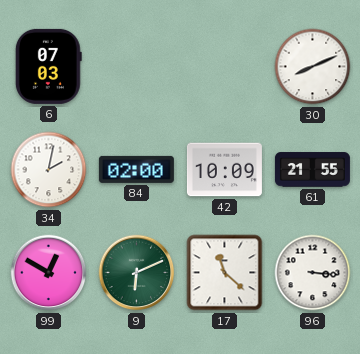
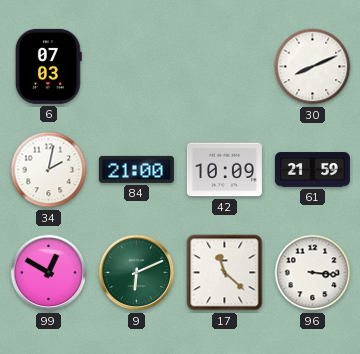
84: 02:00 -> 21:00
61: 21:55 -> 21:59
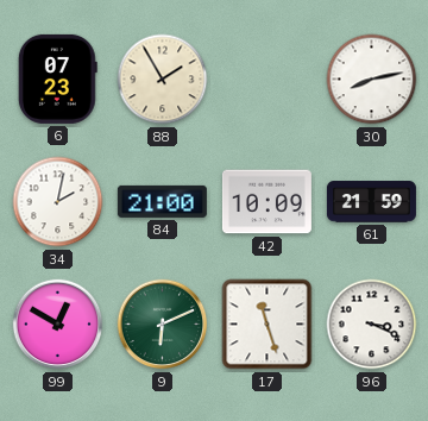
6: 07:03 -> 07:23
88: none -> 1:55
30: 8:11 -> 8:13
17: 11:22 -> 11:27
96: 3:16 -> 3:19
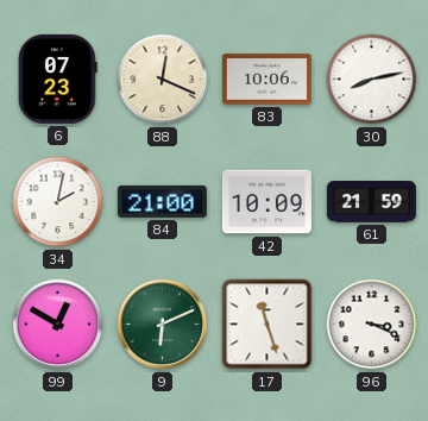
88: 1:55 -> 12:19
83: none -> 10:06
